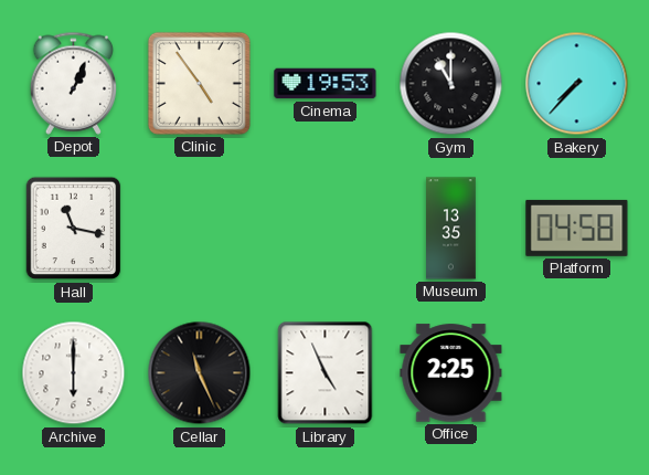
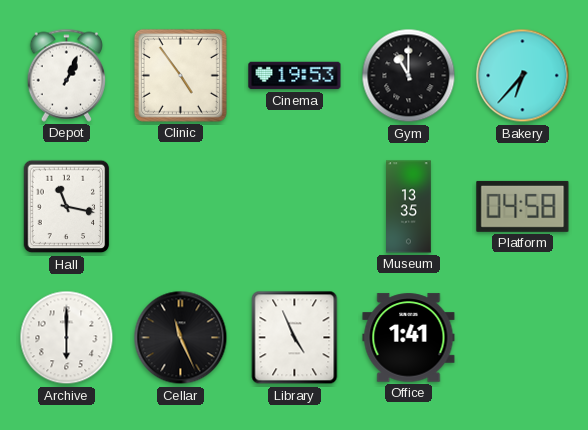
Bakery: 7:37 -> 6:37
Office: 2:25 -> 1:41
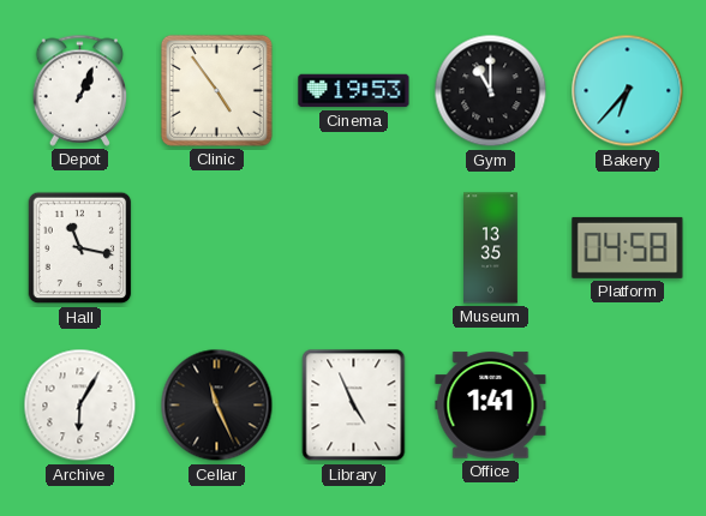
Archive: 6:00 -> 6:05
